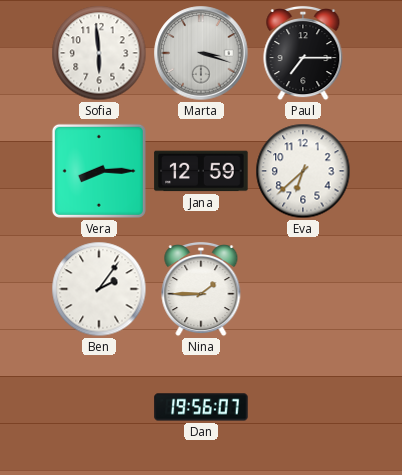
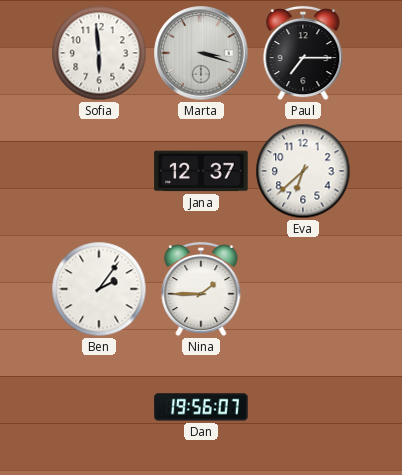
Vera: 8:15 -> none
Jana: 12:59 -> 12:37
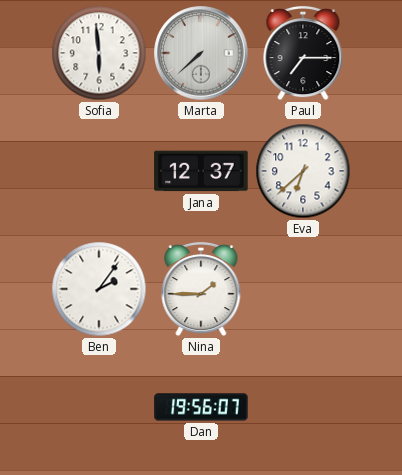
Marta: 3:18 -> 7:38
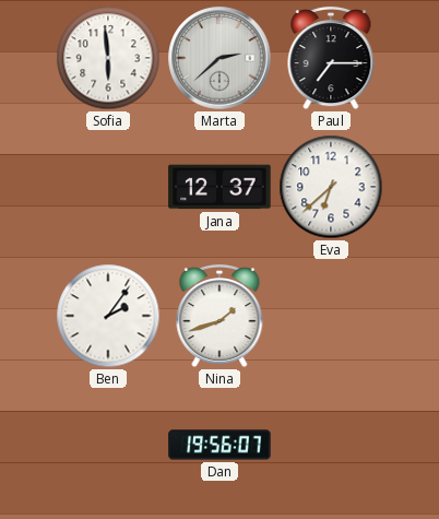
Marta: 7:38 -> 2:38
Nina: 1:45 -> 1:42
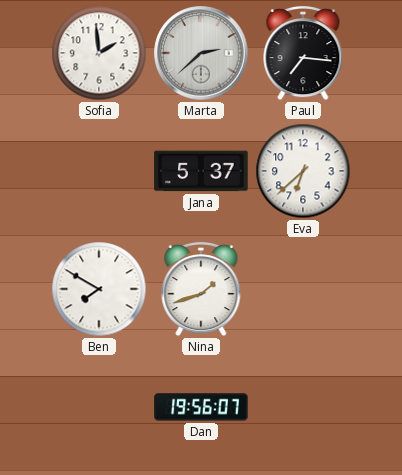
Sofia: 5:59 -> 1:59
Paul: 7:15 -> 7:16
Jana: 12:37 -> 5:37
Ben: 2:06 -> 7:50
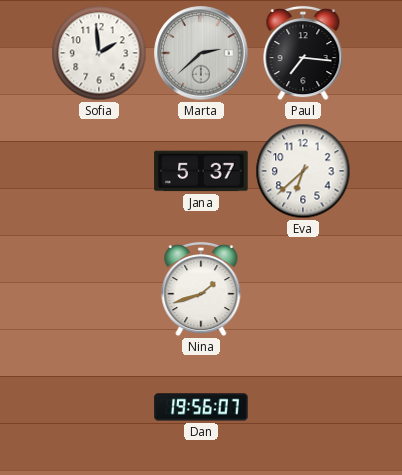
Ben: 7:50 -> none
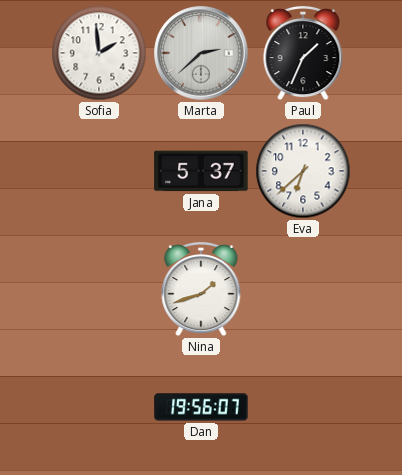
Paul: 7:16 -> 1:34
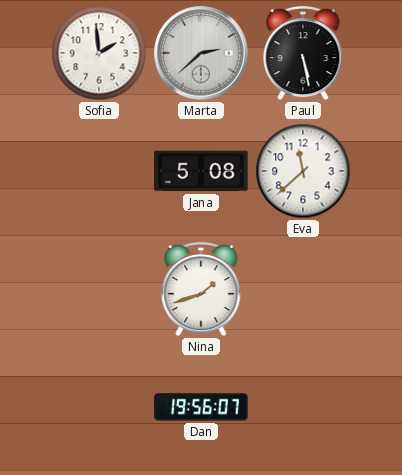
Paul: 1:34 -> 5:28
Jana: 5:37 -> 5:08
Eva: 6:38 -> 11:38
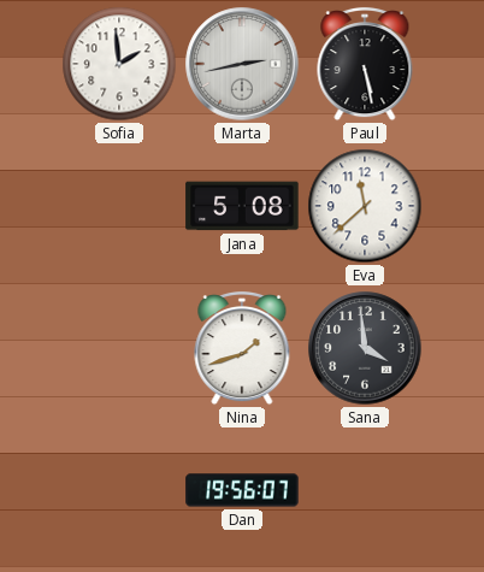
Marta: 2:38 -> 2:43
Sana: none -> 3:59
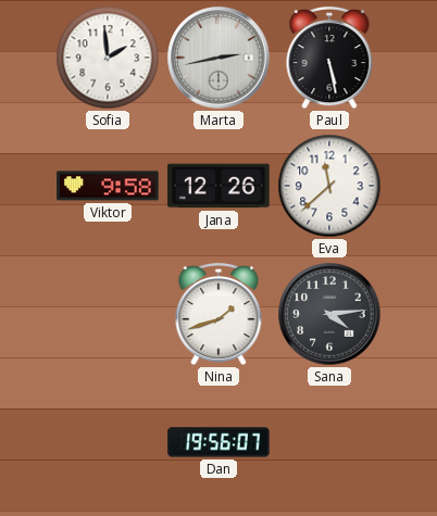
Viktor: none -> 9:58
Jana: 5:08 -> 12:26
Sana: 3:59 -> 4:14
